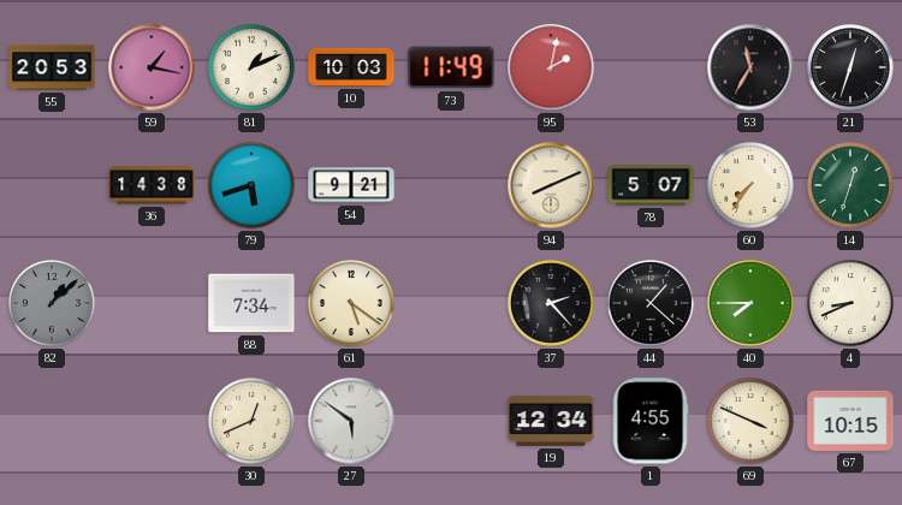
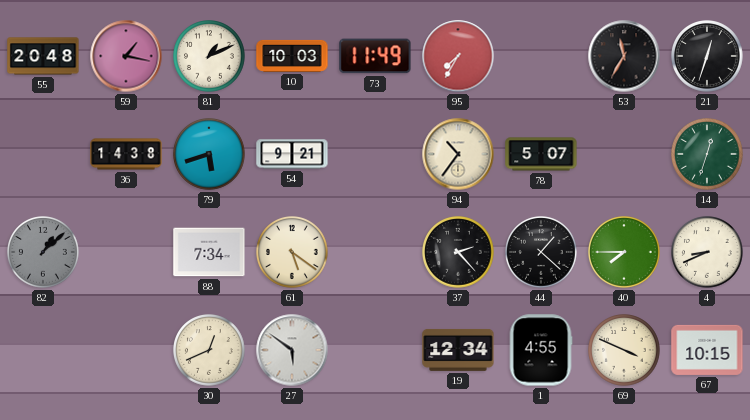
55: 20:53 -> 20:48
95: 2:02 -> 7:35
94: 8:11 -> 10:36
60: 7:36 -> none
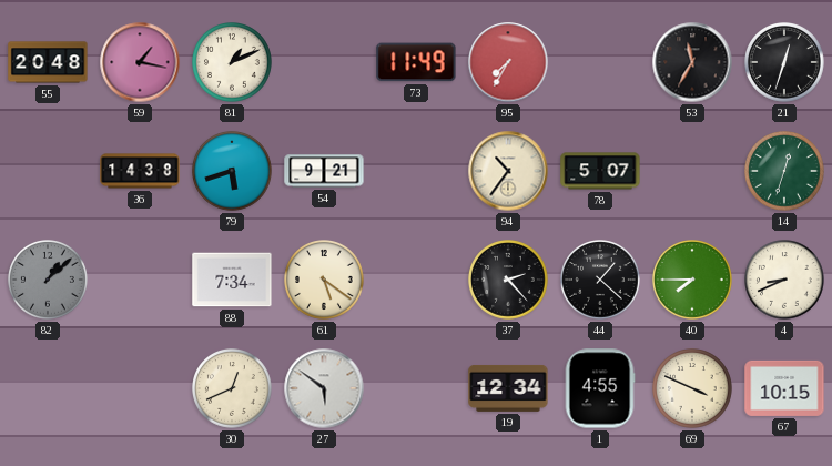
10: 10:03 -> none
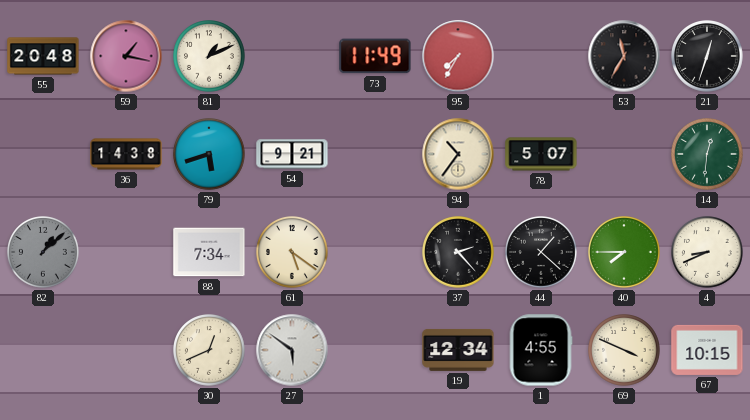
14: 12:33 -> 12:31
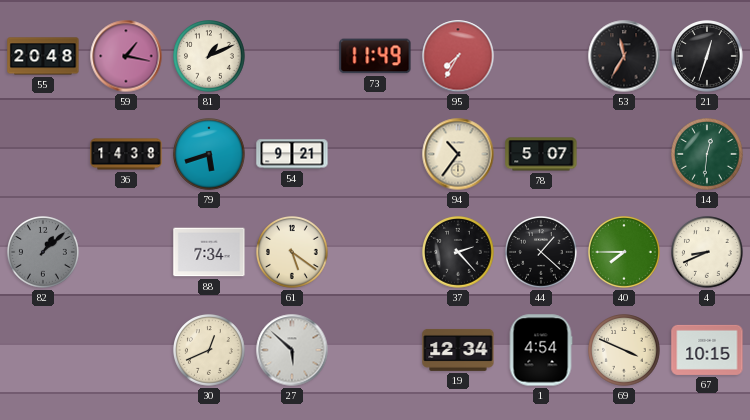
27: 5:51 -> 5:52
1: 4:55 -> 4:54
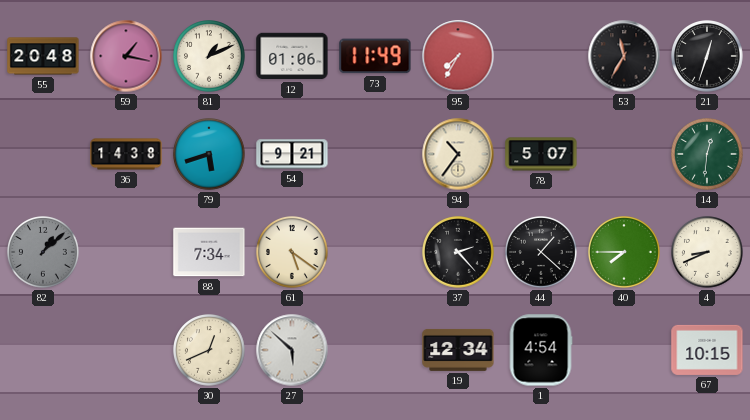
12: none -> 01:06
69: 3:49 -> none
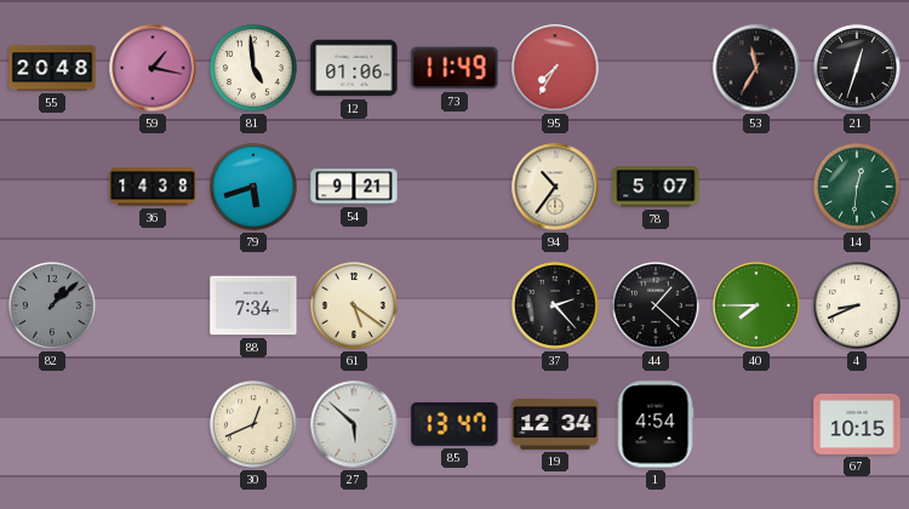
81: 1:11 -> 4:59
85: none -> 13:47
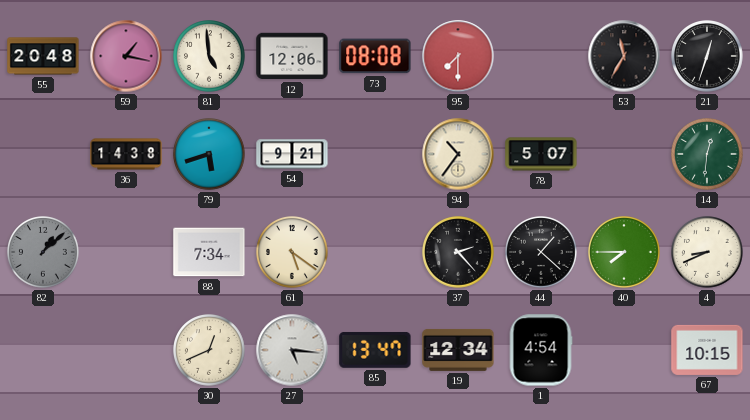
12: 01:06 -> 12:06
73: 11:49 -> 08:08
95: 7:35 -> 7:30
27: 5:52 -> 5:16
